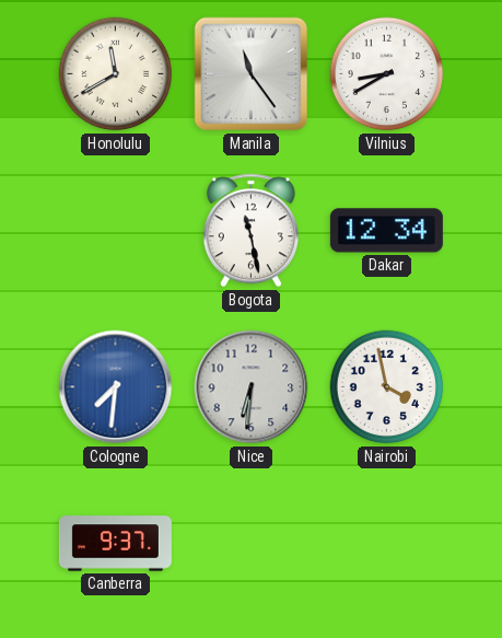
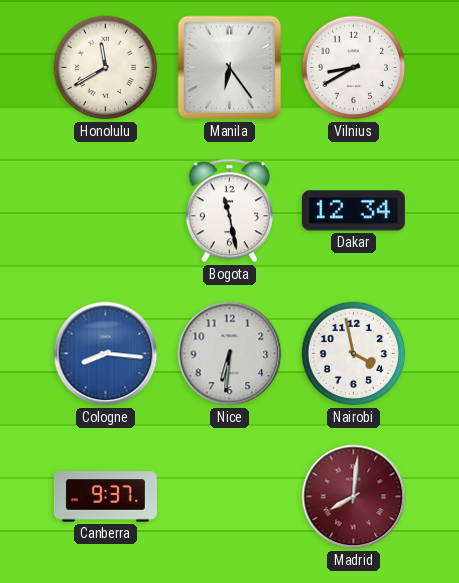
Manila: 11:24 -> 6:24
Cologne: 7:31 -> 8:16
Madrid: none -> 8:01
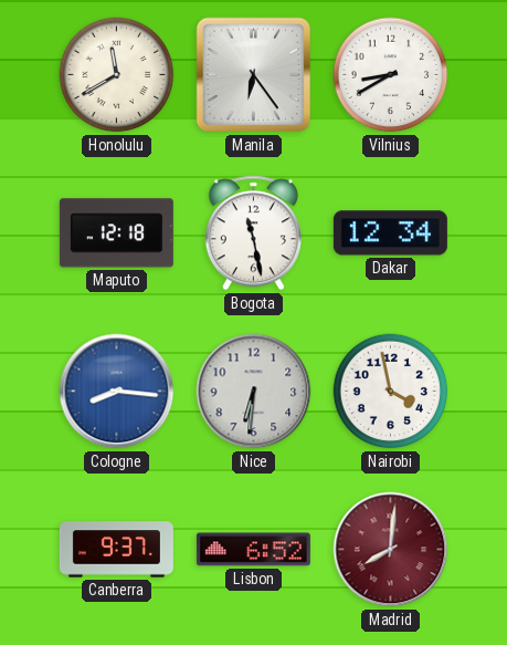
Maputo: none -> 12:18
Lisbon: none -> 6:52
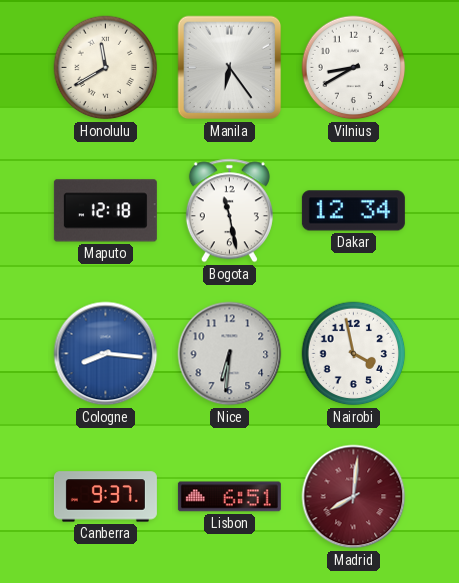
Lisbon: 6:52 -> 6:51
